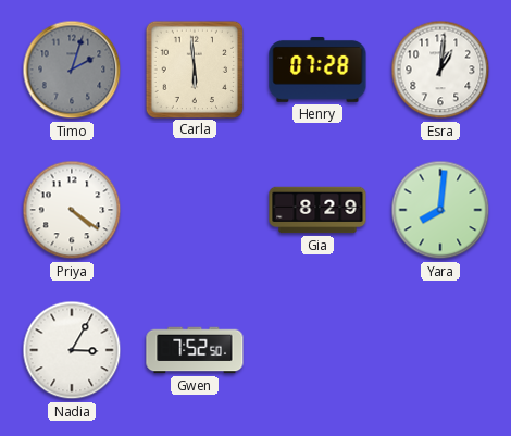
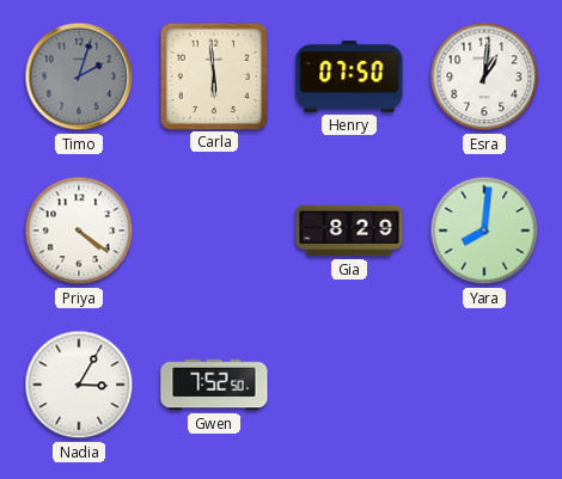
Henry: 07:28 -> 07:50
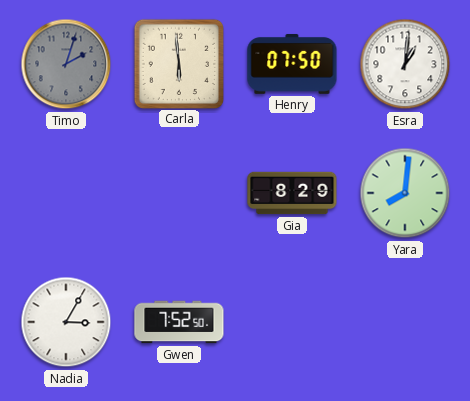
Priya: 4:21 -> none
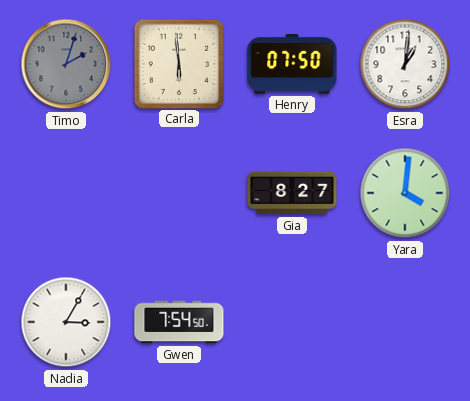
Gia: 8:29 -> 8:27
Yara: 8:01 -> 4:01
Gwen: 7:52 -> 7:54
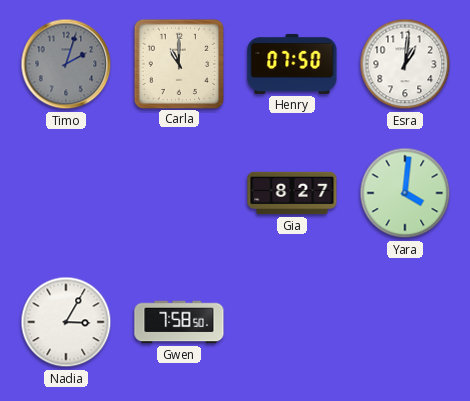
Carla: 5:59 -> 11:00
Gwen: 7:54 -> 7:58
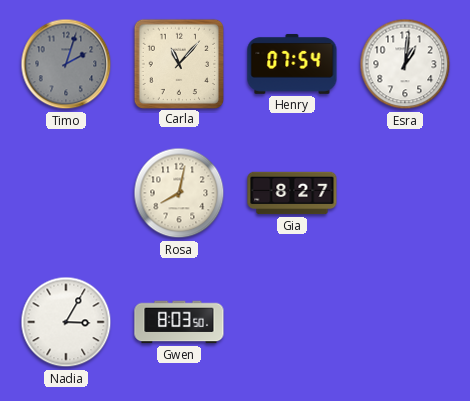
Carla: 11:00 -> 11:07
Henry: 07:50 -> 07:54
Rosa: none -> 8:02
Yara: 4:01 -> none
Gwen: 7:58 -> 8:03
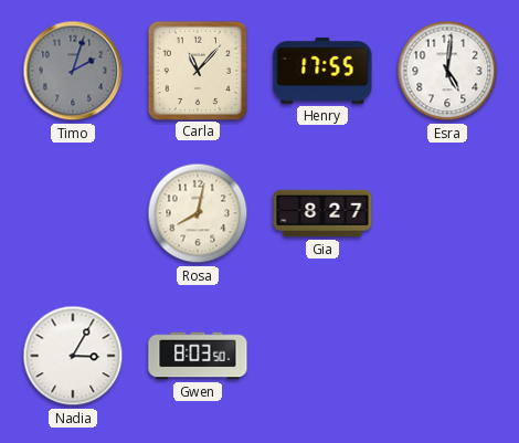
Henry: 07:54 -> 17:55
Esra: 1:01 -> 5:01
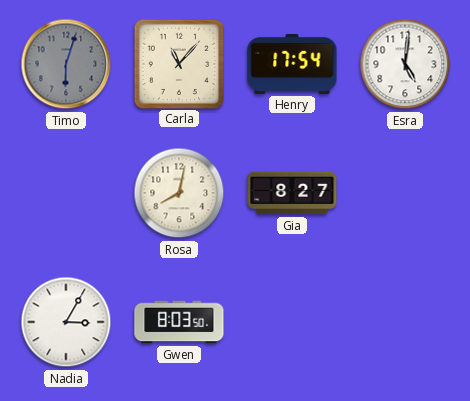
Timo: 2:03 -> 6:03
Henry: 17:55 -> 17:54
